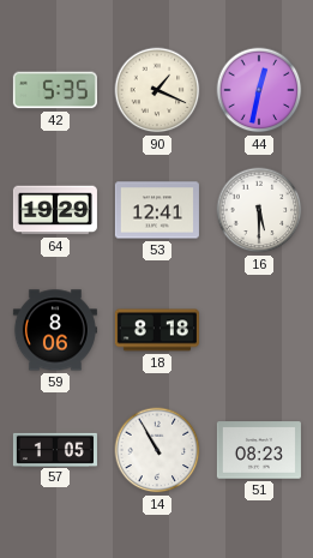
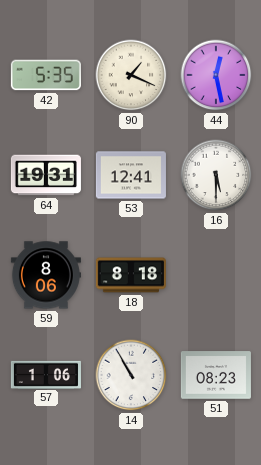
44: 12:32 -> 12:28
64: 19:29 -> 19:31
57: 1:05 -> 1:06
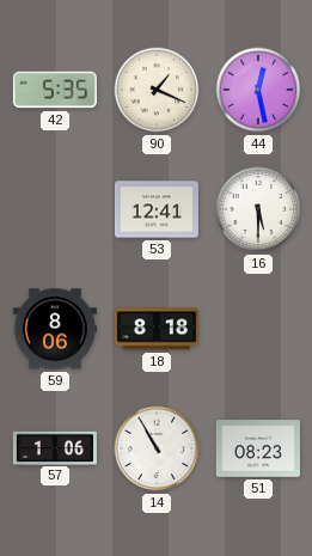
64: 19:31 -> none
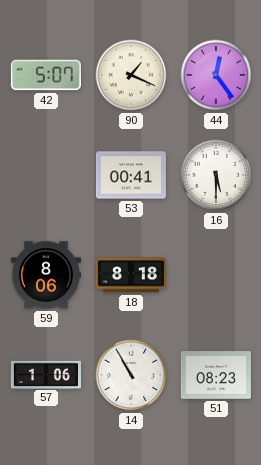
42: 5:35 -> 5:07
44: 12:28 -> 12:24
53: 12:41 -> 00:41
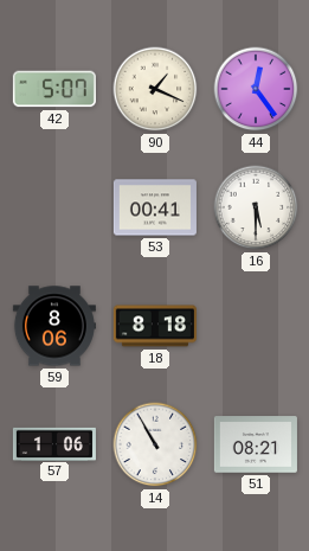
51: 08:23 -> 08:21
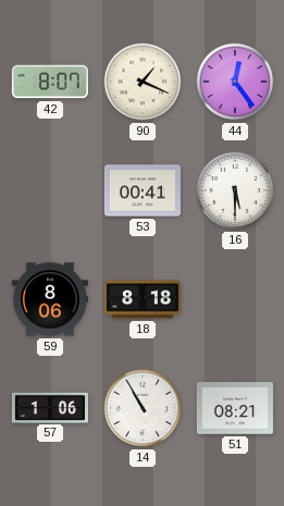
42: 5:07 -> 8:07
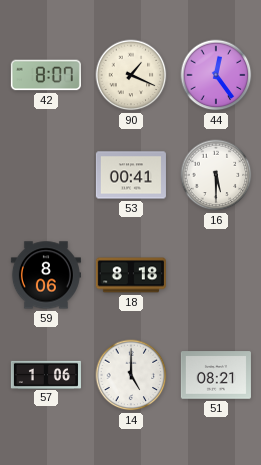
14: 10:55 -> 5:00
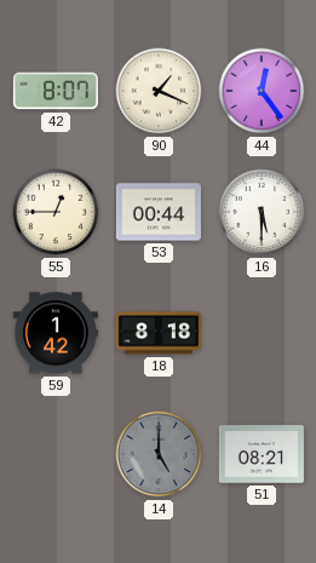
55: none -> 12:45
53: 00:41 -> 00:44
59: 8:06 -> 1:42
57: 1:06 -> none
14 dial: white -> grey
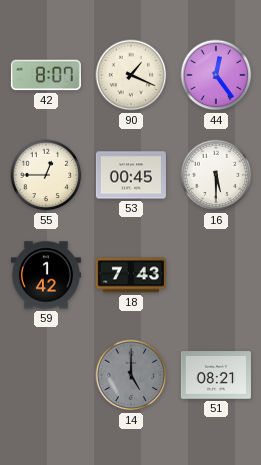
53: 00:44 -> 00:45
18: 8:18 -> 7:43
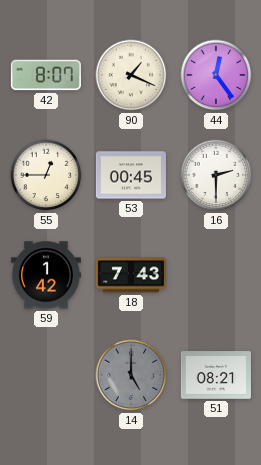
16: 5:30 -> 2:30
